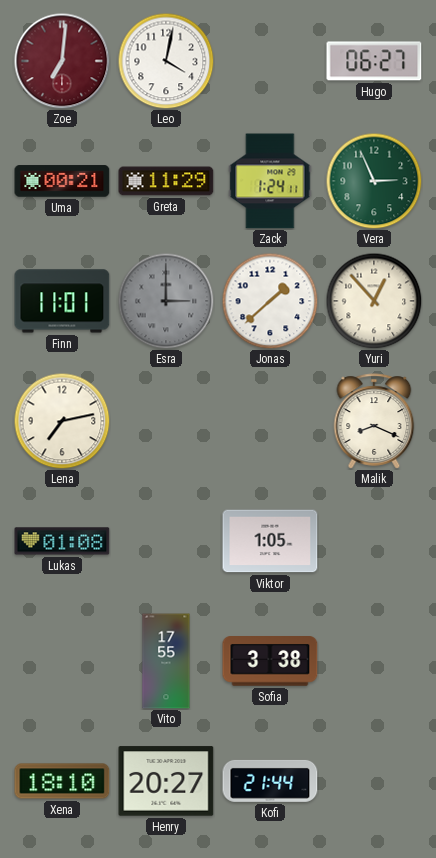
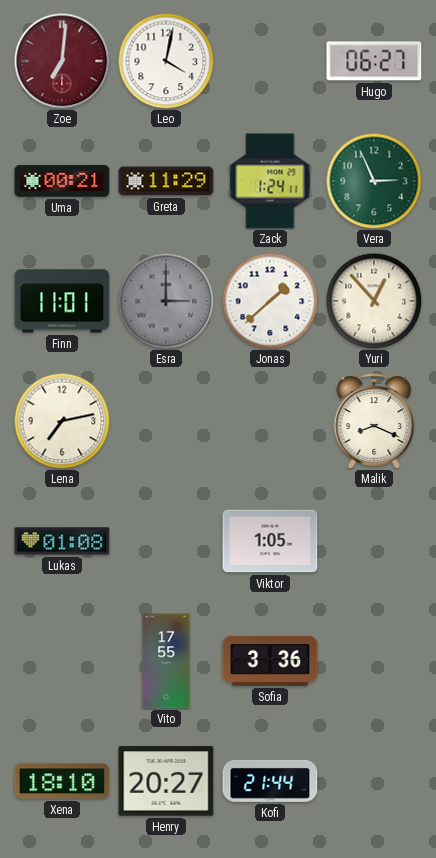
Sofia: 3:38 -> 3:36
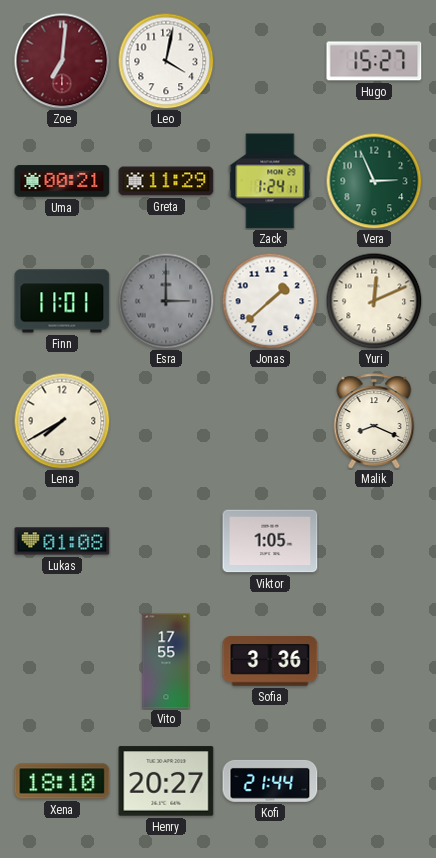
Hugo: 06:27 -> 15:27
Yuri: 12:53 -> 12:11
Lena: 7:13 -> 7:40
